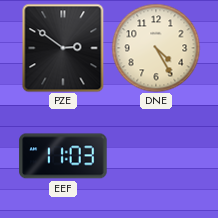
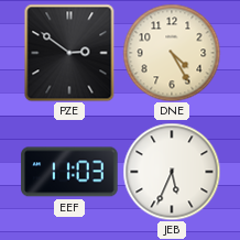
JEB: none -> 5:34
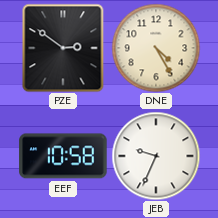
EEF: 11:03 -> 10:58
JEB: 5:34 -> 9:34
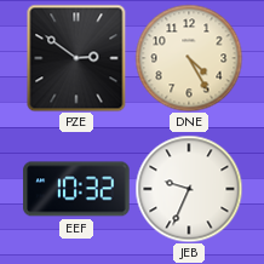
EEF: 10:58 -> 10:32
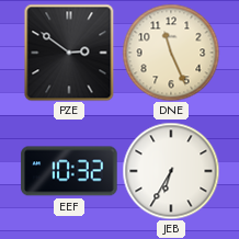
DNE: 4:25 -> 11:26
JEB: 9:34 -> 6:35
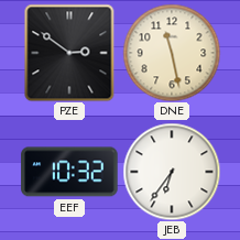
DNE: 11:26 -> 11:28
JEB: 6:35 -> 6:36
